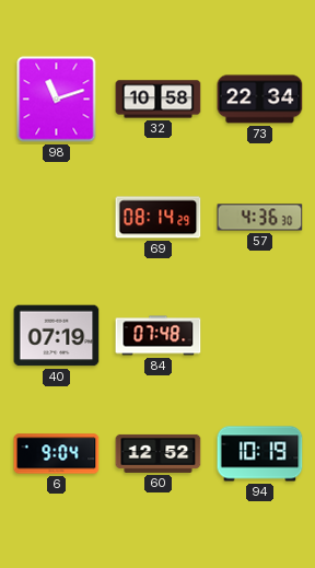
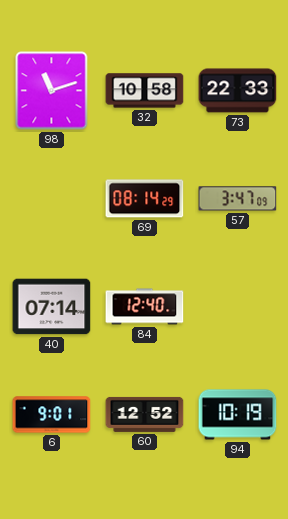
73: 22:34 -> 22:33
57: 4:36 -> 3:47
40: 07:19 -> 07:14
84: 07:48 -> 12:40
6: 9:04 -> 9:01
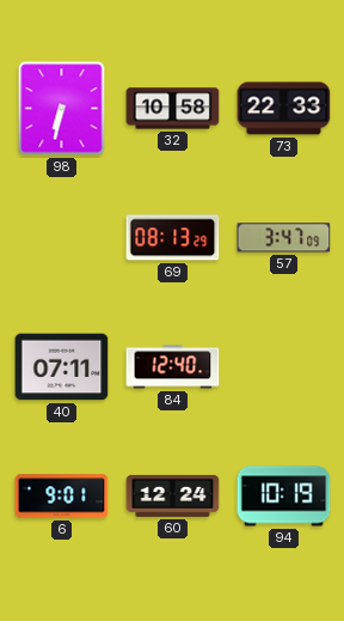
98: 11:12 -> 6:32
69: 08:14 -> 08:13
40: 07:14 -> 07:11
60: 12:52 -> 12:24
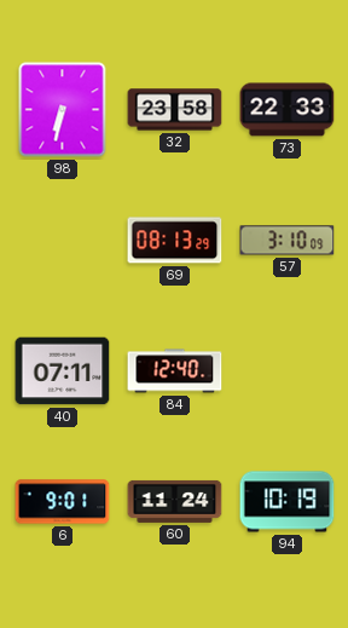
32: 10:58 -> 23:58
57: 3:47 -> 3:10
60: 12:24 -> 11:24
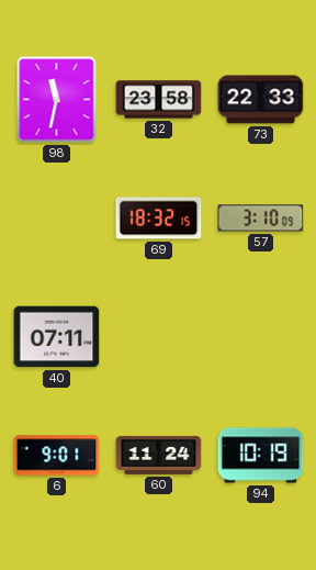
98: 6:32 -> 11:32
69: 08:13 -> 18:32
84: 12:40 -> none
